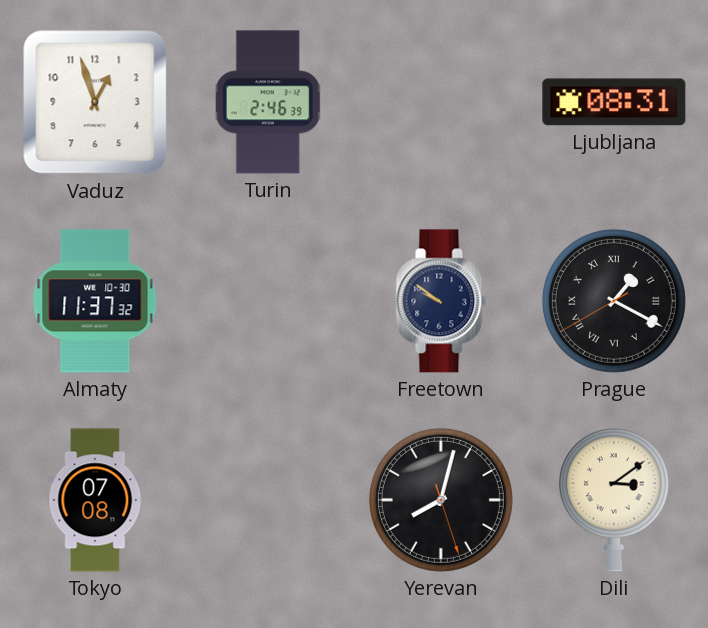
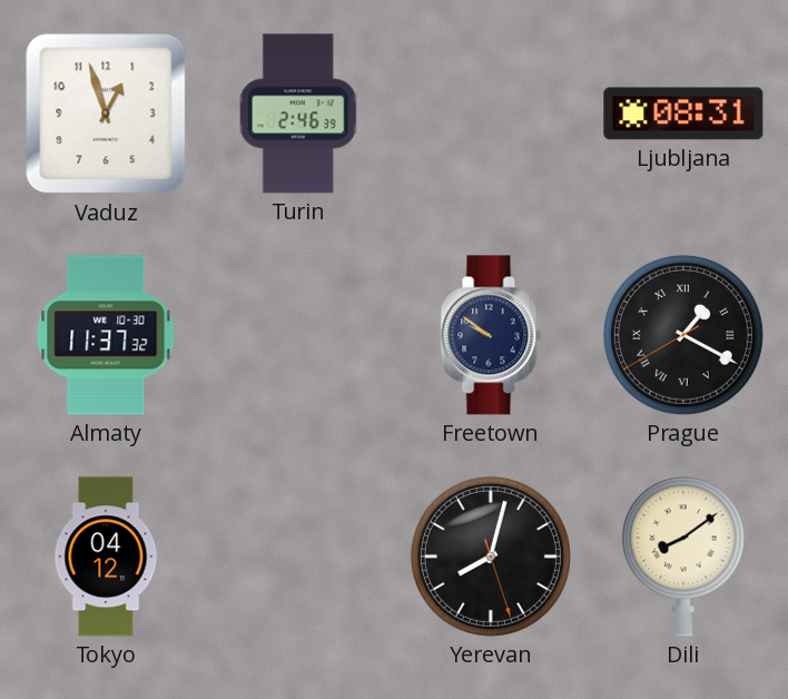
Tokyo: 07:08 -> 04:12
Dili: 3:09 -> 8:09
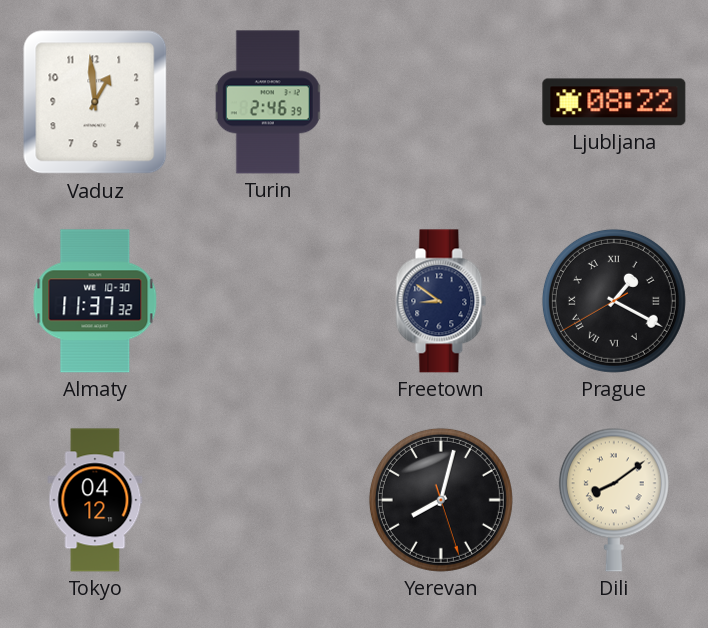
Vaduz: 12:57 -> 12:59
Ljubljana: 08:31 -> 08:22
Freetown: 9:51 -> 8:51
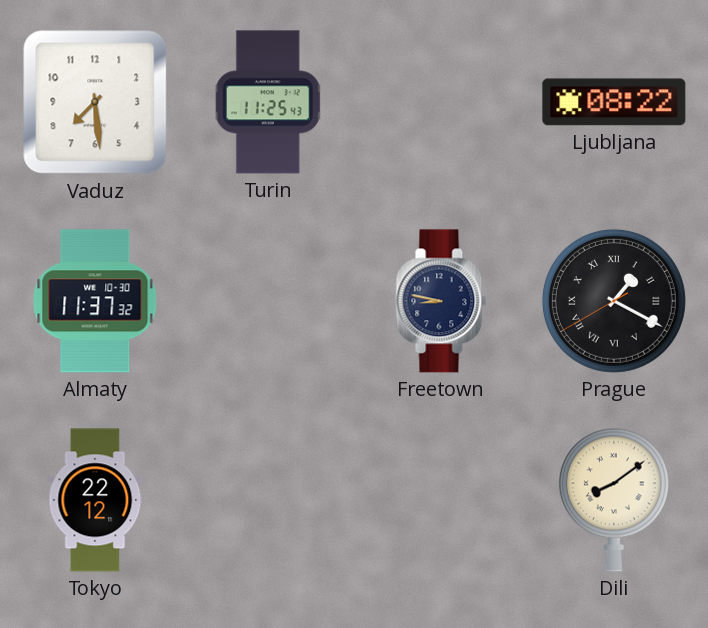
Vaduz: 12:59 -> 7:29
Turin: 2:46 -> 11:25
Freetown: 8:51 -> 8:47
Tokyo: 04:12 -> 22:12
Yerevan: 8:02 -> none
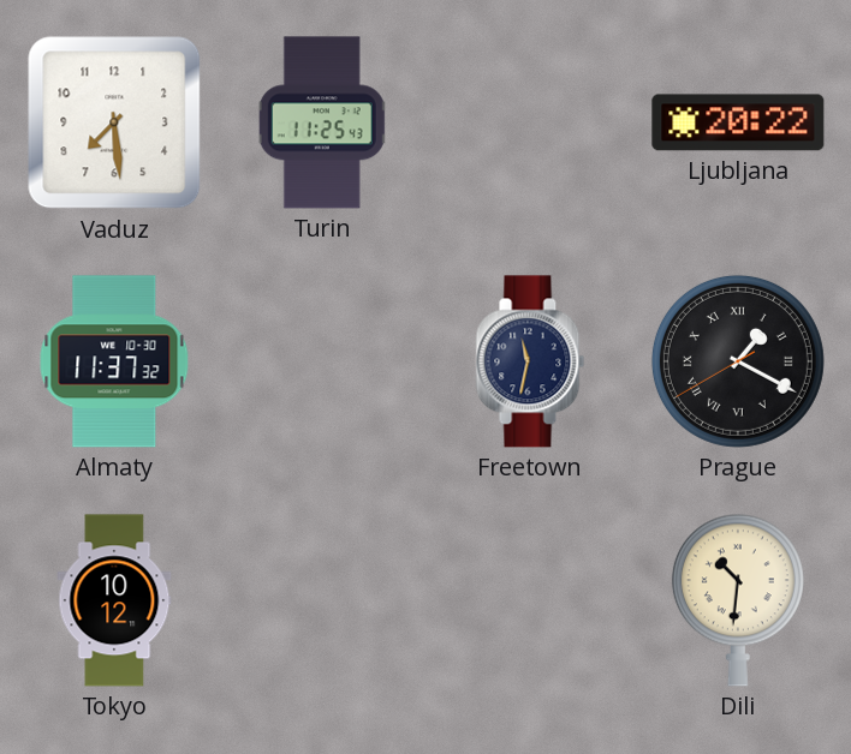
Ljubljana: 08:22 -> 20:22
Freetown: 8:47 -> 11:32
Tokyo: 22:12 -> 10:12
Dili: 8:09 -> 10:31
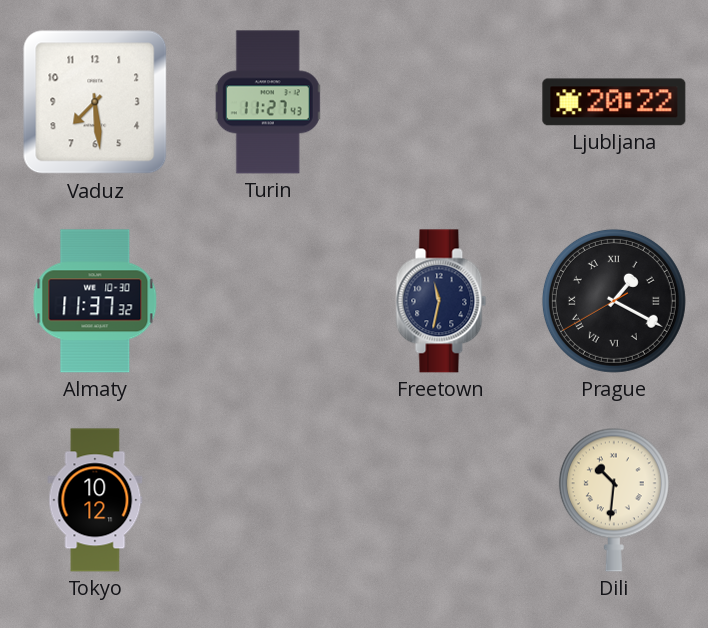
Turin: 11:25 -> 11:27
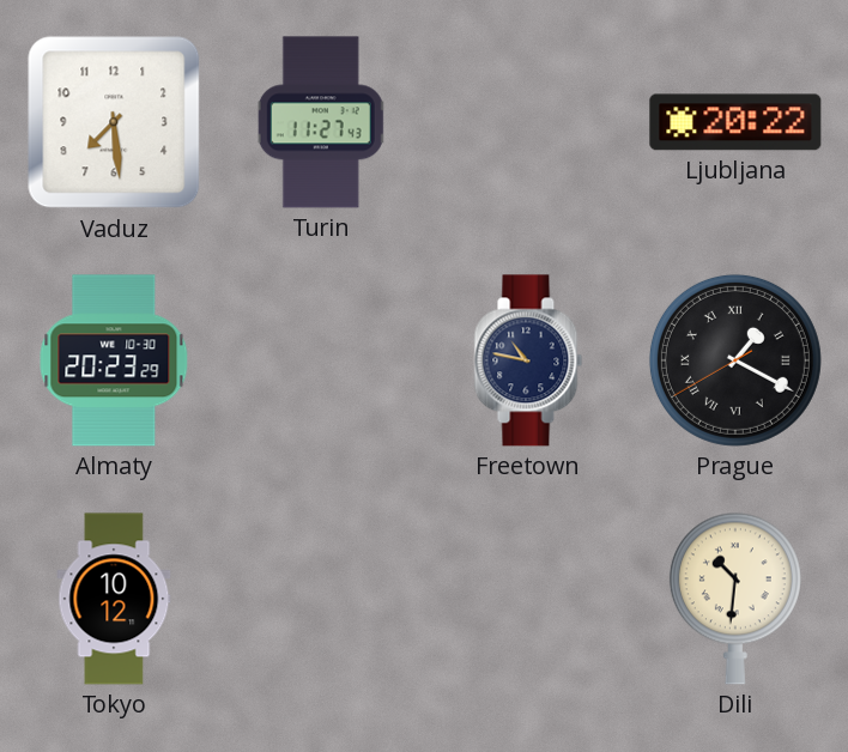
Almaty: 11:37 -> 20:23
Freetown: 11:32 -> 10:47
